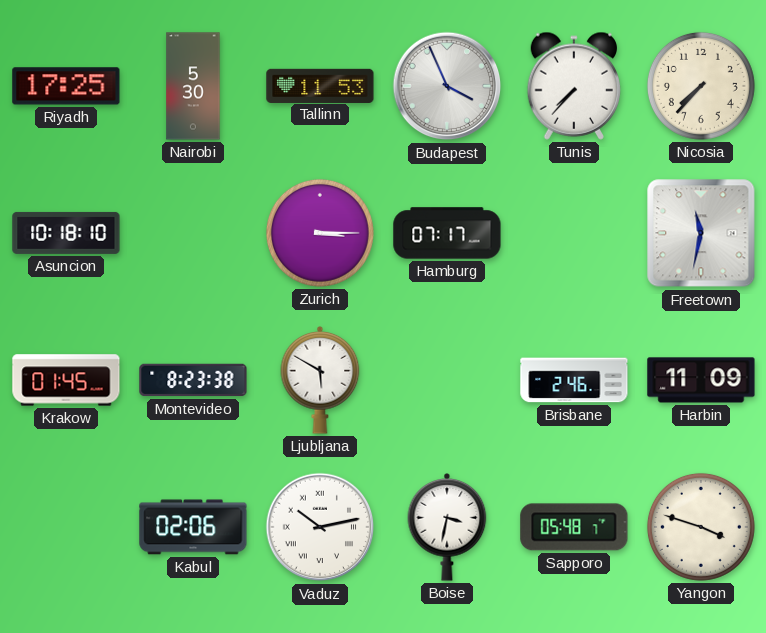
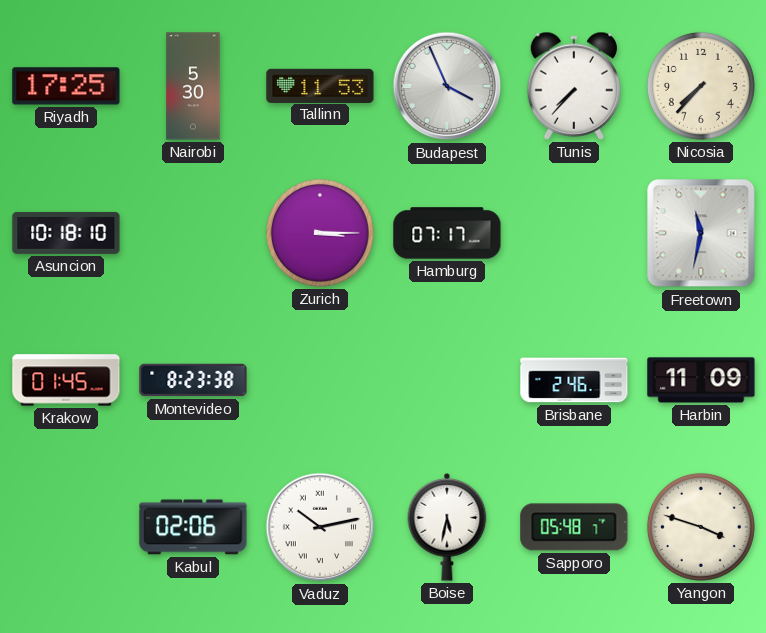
Ljubljana: 5:50 -> none
Boise: 3:32 -> 5:32
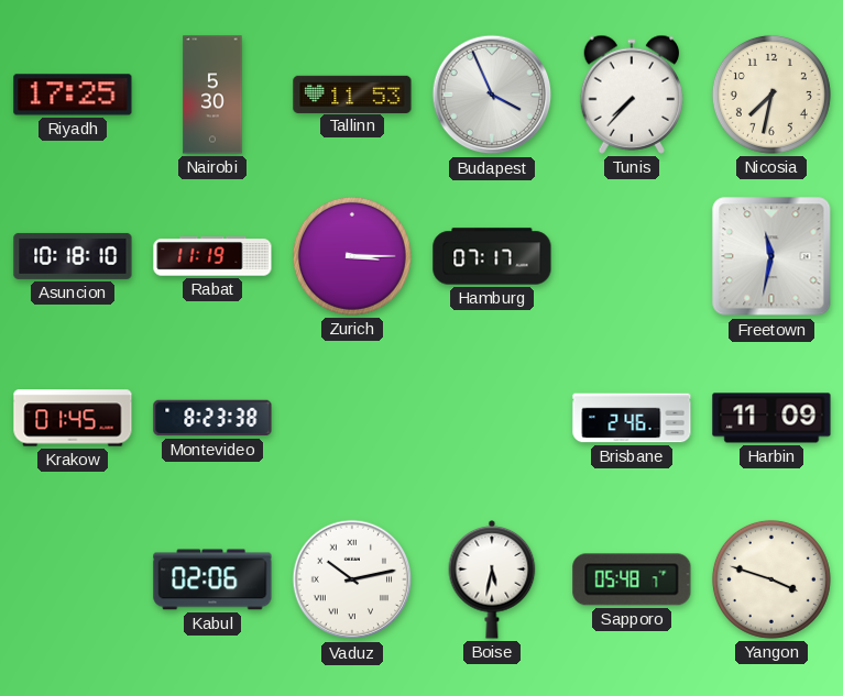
Nicosia: 7:37 -> 7:32
Rabat: none -> 11:19
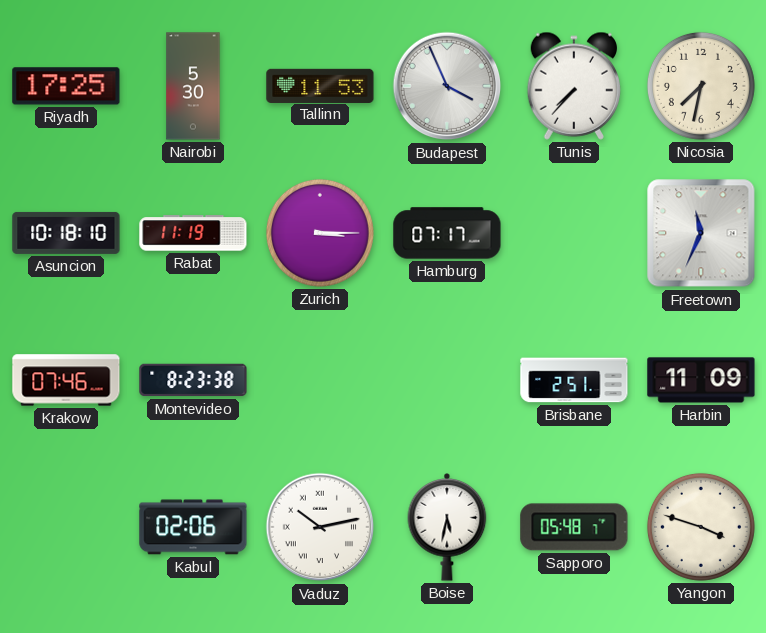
Freetown: 11:32 -> 11:34
Krakow: 01:45 -> 07:46
Brisbane: 2:46 -> 2:51
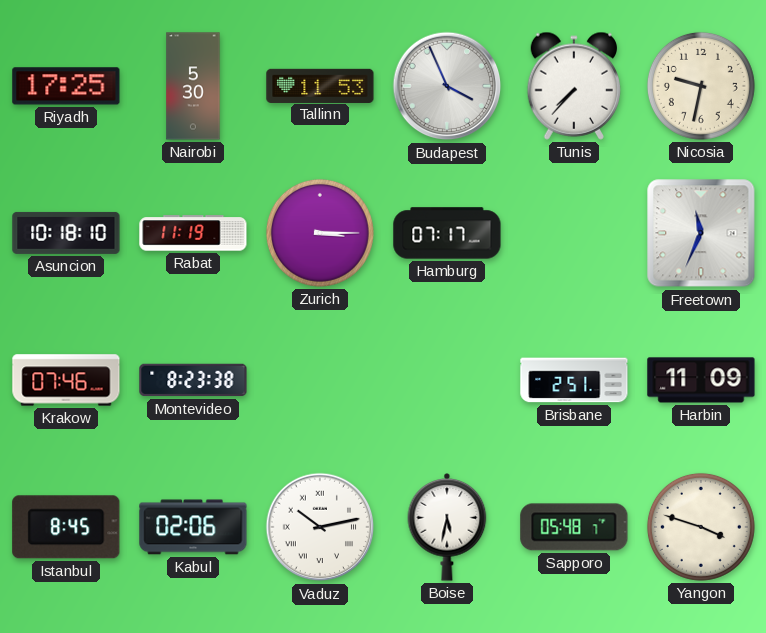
Nicosia: 7:32 -> 9:32
Istanbul: none -> 8:45
